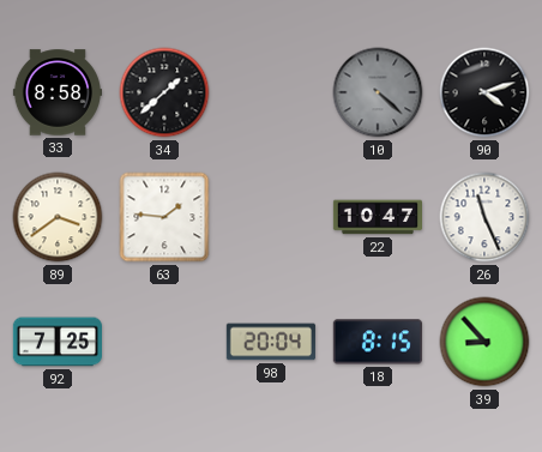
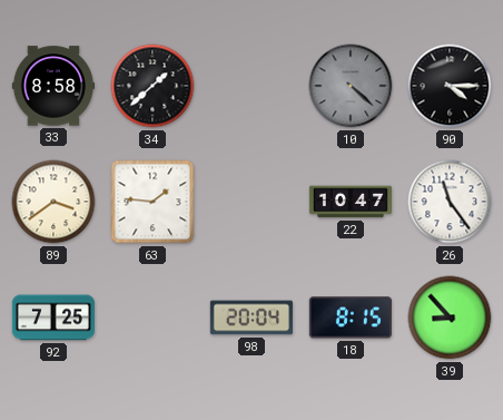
90: 4:12 -> 4:15
26: 11:26 -> 11:24
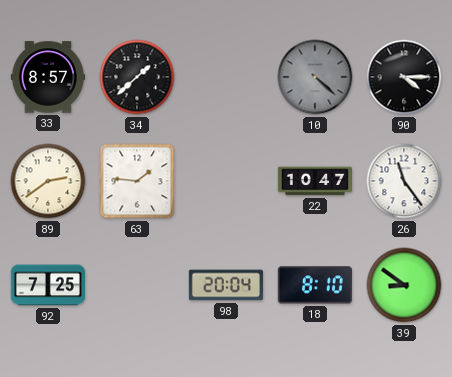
33: 8:58 -> 8:57
89: 3:39 -> 2:39
18: 8:15 -> 8:10
39: 8:53 -> 8:51
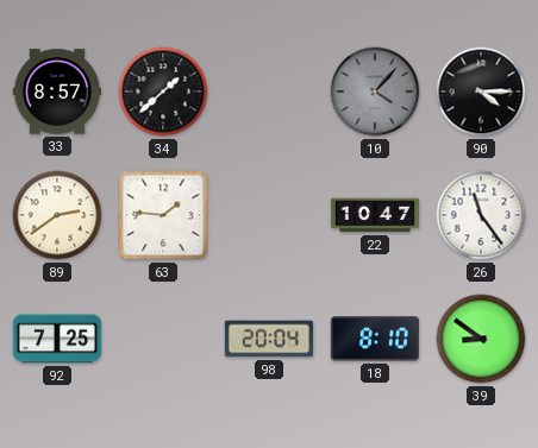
10: 4:22 -> 4:07
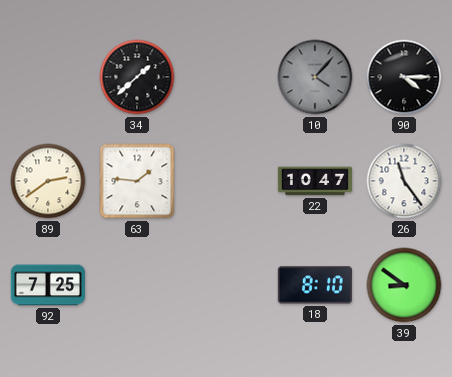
33: 8:57 -> none
98: 20:04 -> none
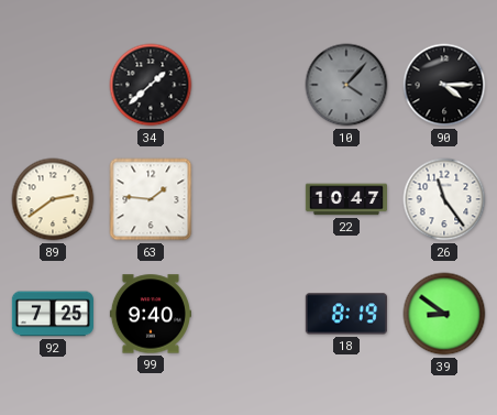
99: none -> 9:40
18: 8:10 -> 8:19
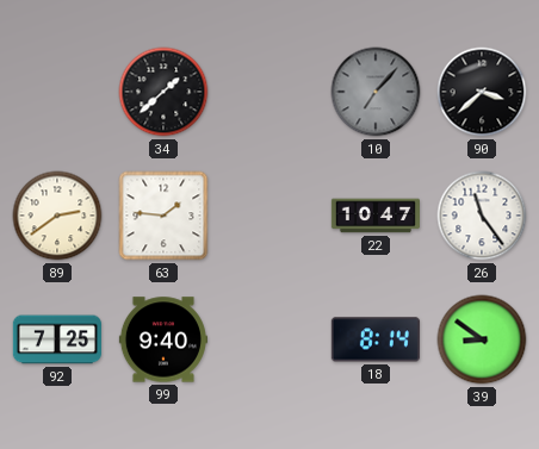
10: 4:07 -> 7:07
90: 4:15 -> 3:38
18: 8:19 -> 8:14
